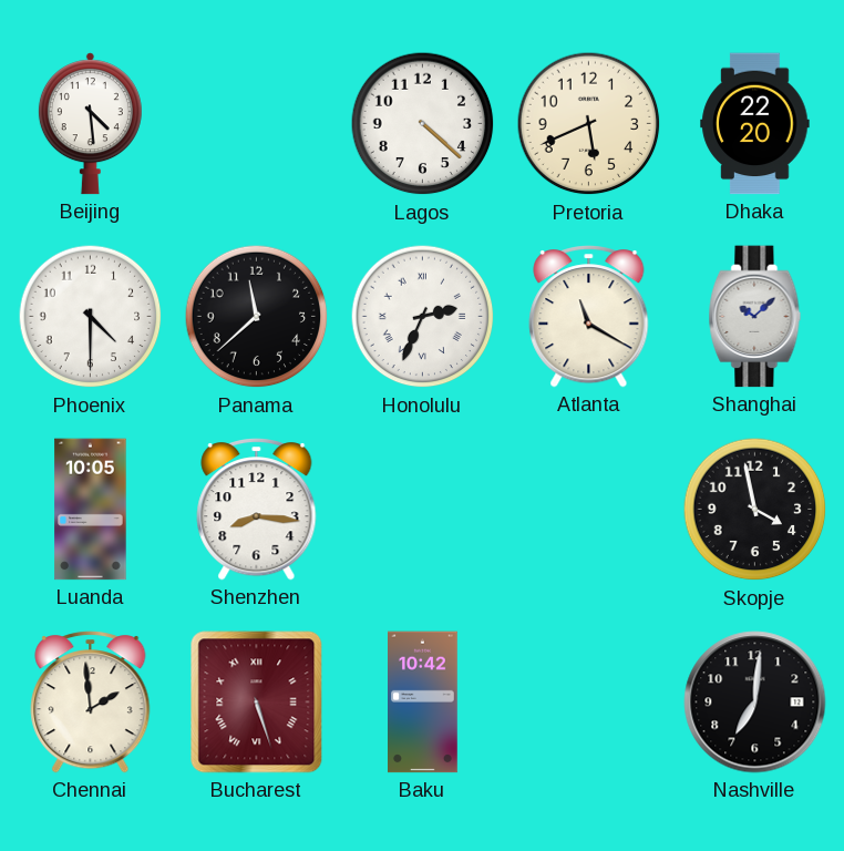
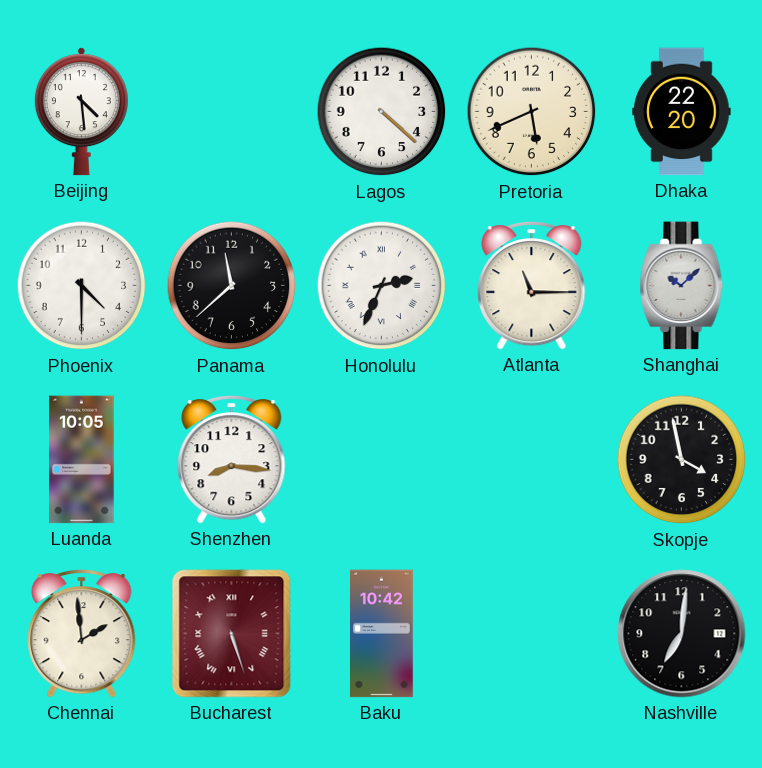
Atlanta: 11:20 -> 11:15
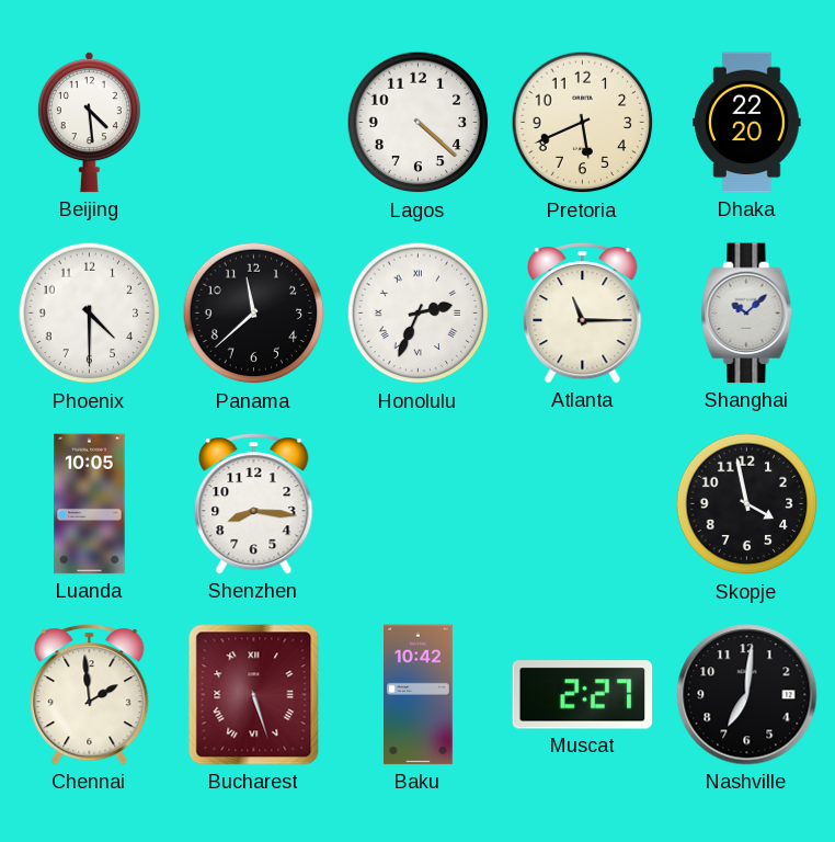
Muscat: none -> 2:27
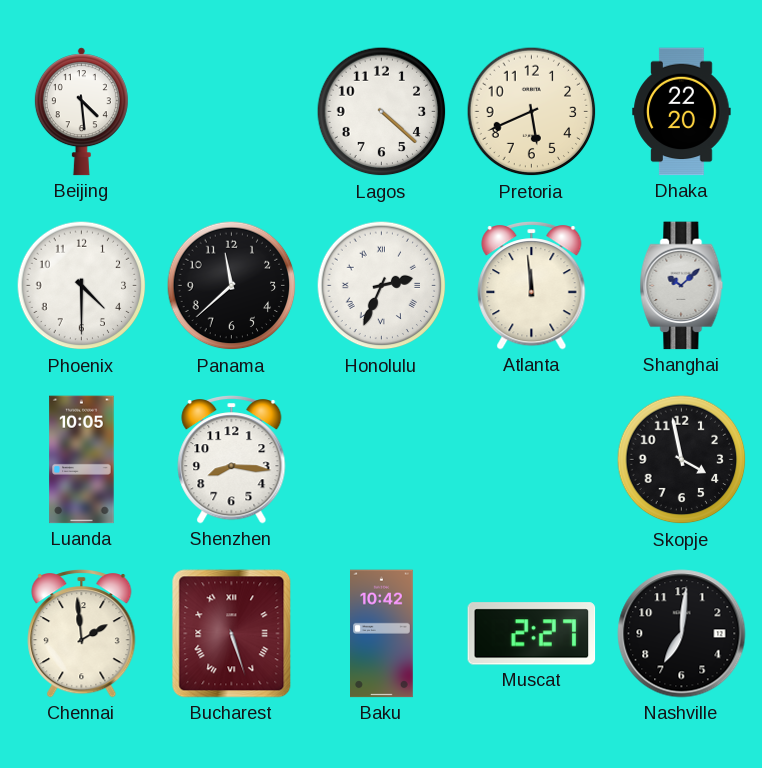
Atlanta: 11:15 -> 11:59
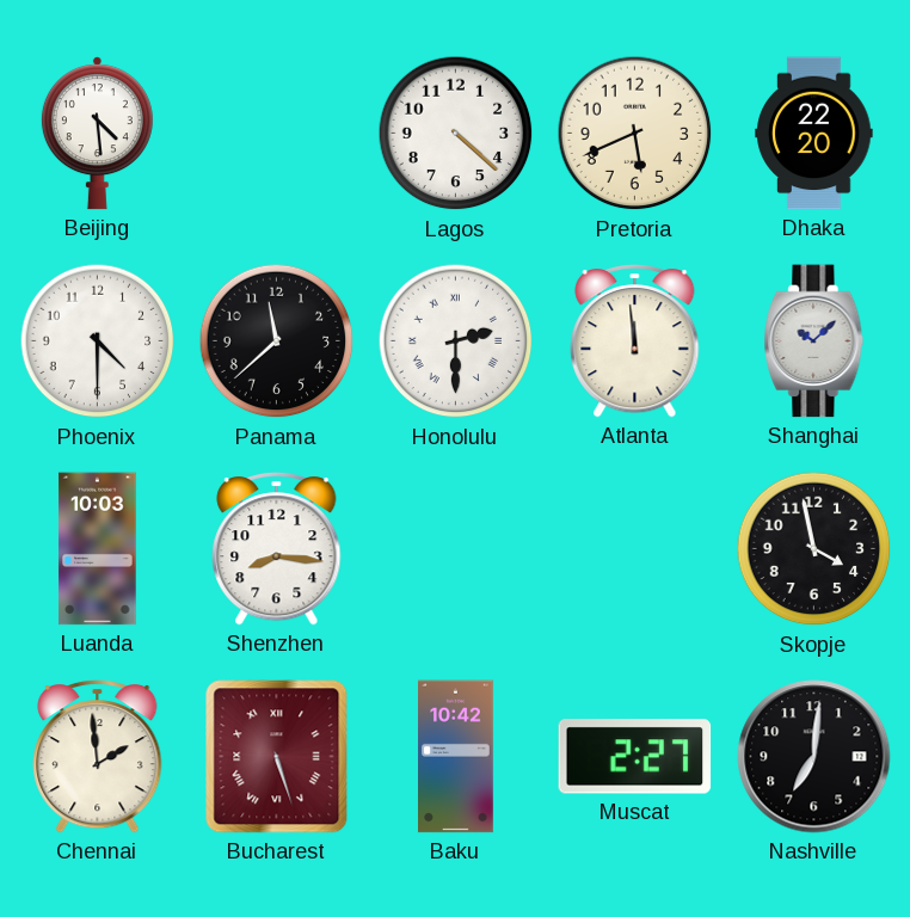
Honolulu: 2:34 -> 2:30
Luanda: 10:05 -> 10:03
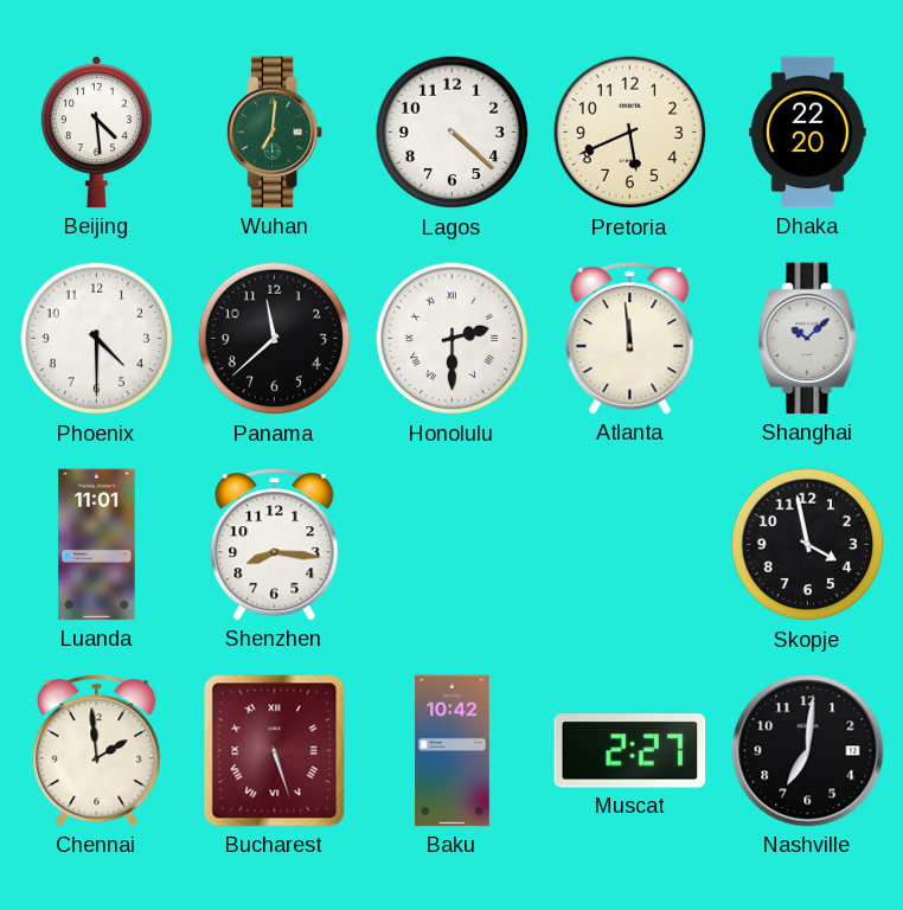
Wuhan: none -> 7:01
Luanda: 10:03 -> 11:01
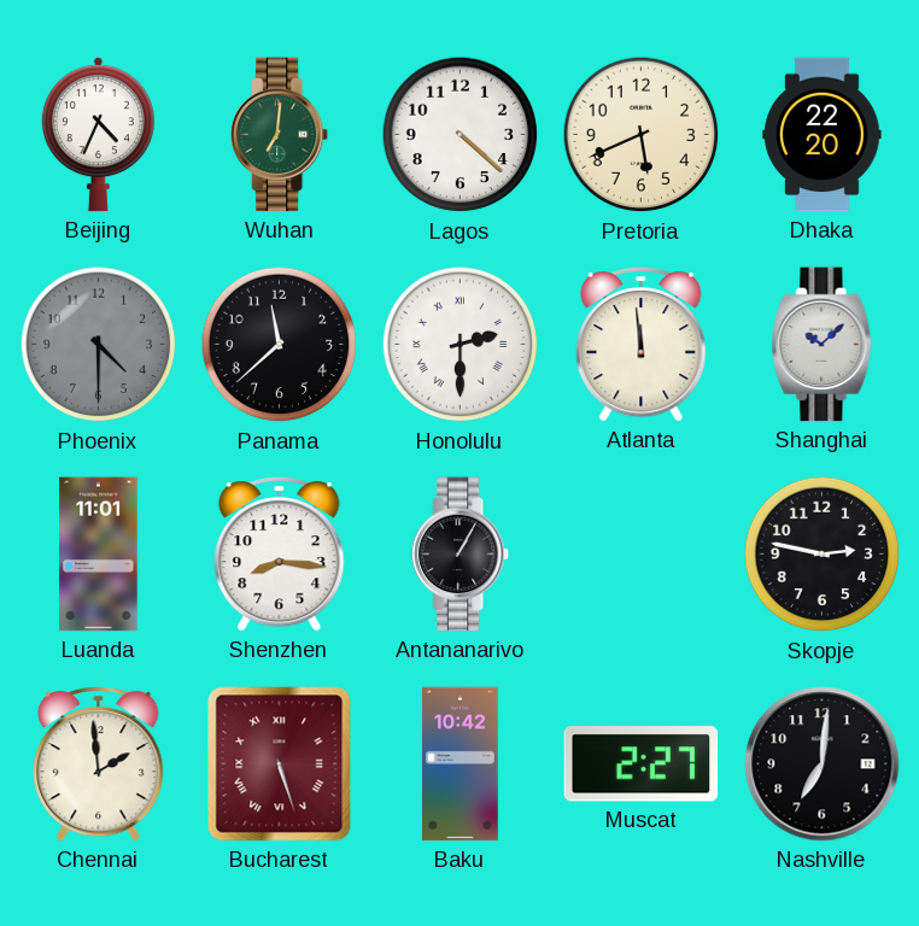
Beijing: 4:29 -> 4:34
Phoenix dial: white -> grey
Antananarivo: none -> 1:05
Skopje: 3:58 -> 2:47
